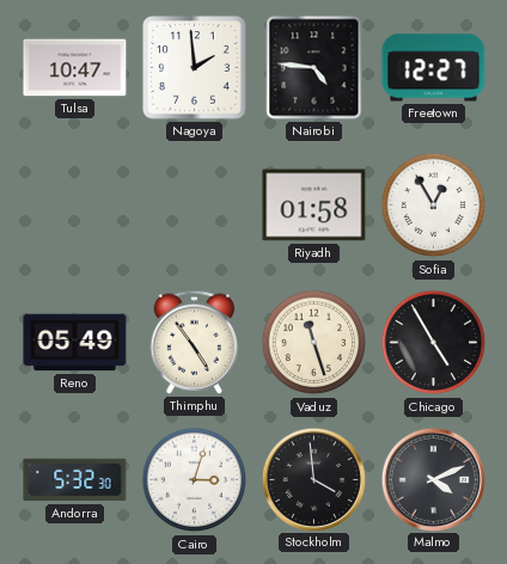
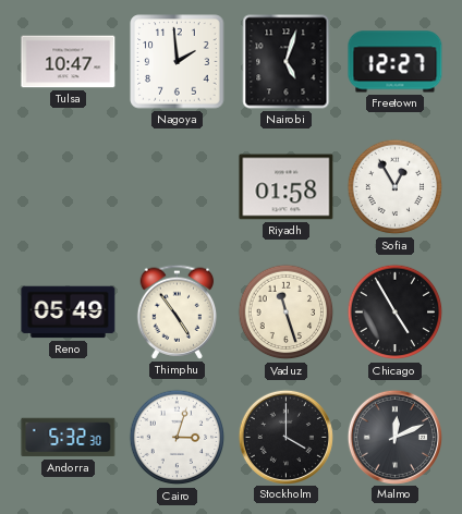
Nairobi: 4:46 -> 5:03
Stockholm: 3:59 -> 4:00
Malmo: 4:11 -> 12:11
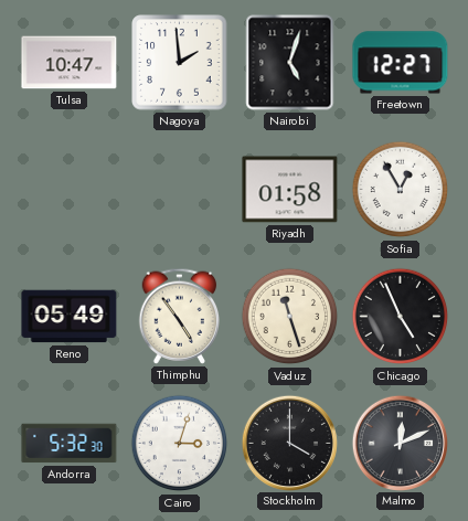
Chicago: 4:55 -> 4:56
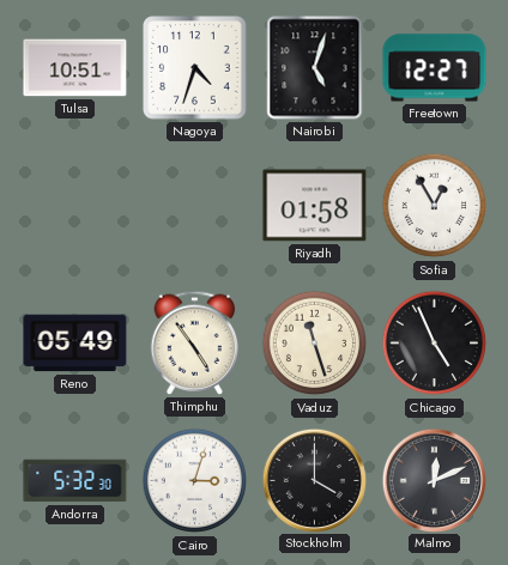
Tulsa: 10:47 -> 10:51
Nagoya: 1:59 -> 4:33
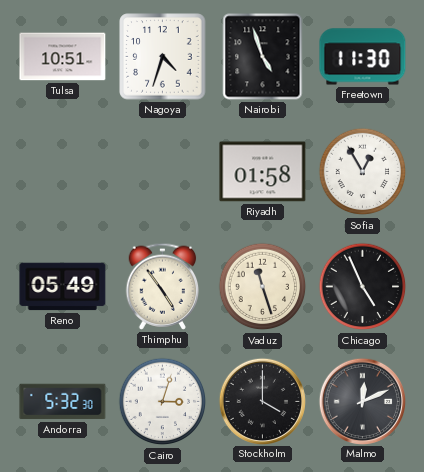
Nairobi: 5:03 -> 4:57
Freetown: 12:27 -> 11:30
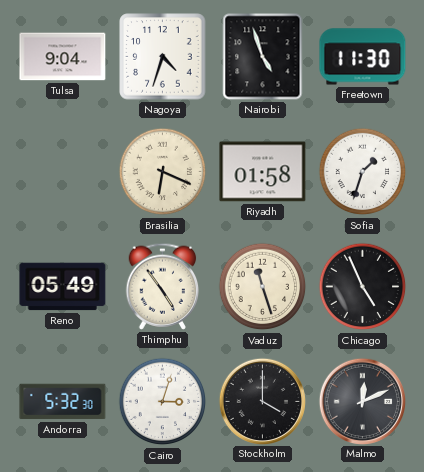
Tulsa: 10:51 -> 9:04
Brasilia: none -> 6:19
Sofia: 12:55 -> 1:33
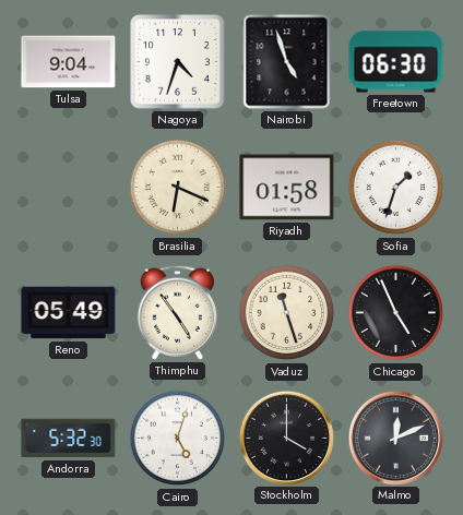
Freetown: 11:30 -> 06:30
Cairo: 3:03 -> 5:03
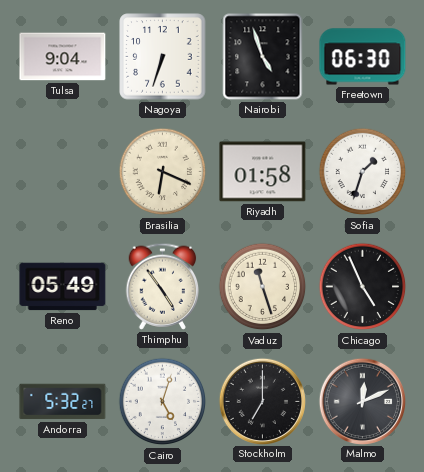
Nagoya: 4:33 -> 6:33
Andorra: 5:32:30 -> 5:32:27
Stockholm: 4:00 -> 7:00
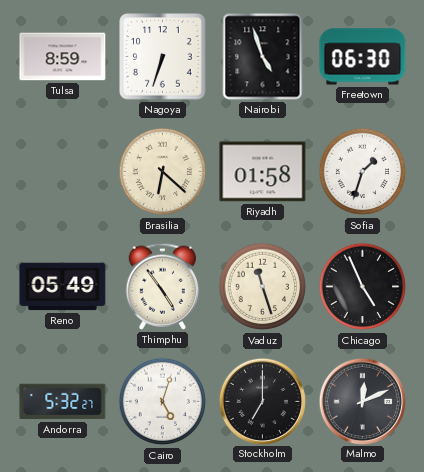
Tulsa: 9:04 -> 8:59
Brasilia: 6:19 -> 6:22
